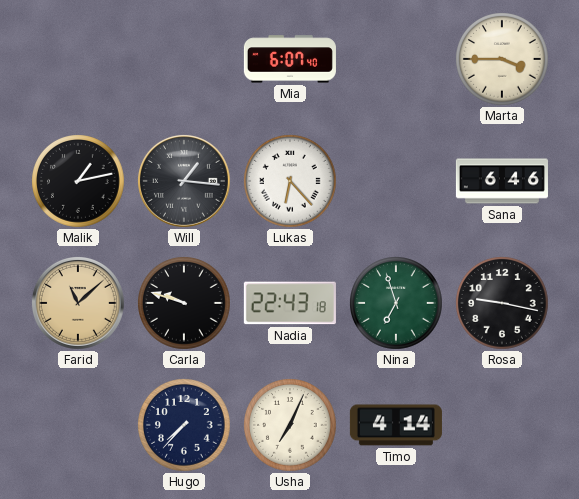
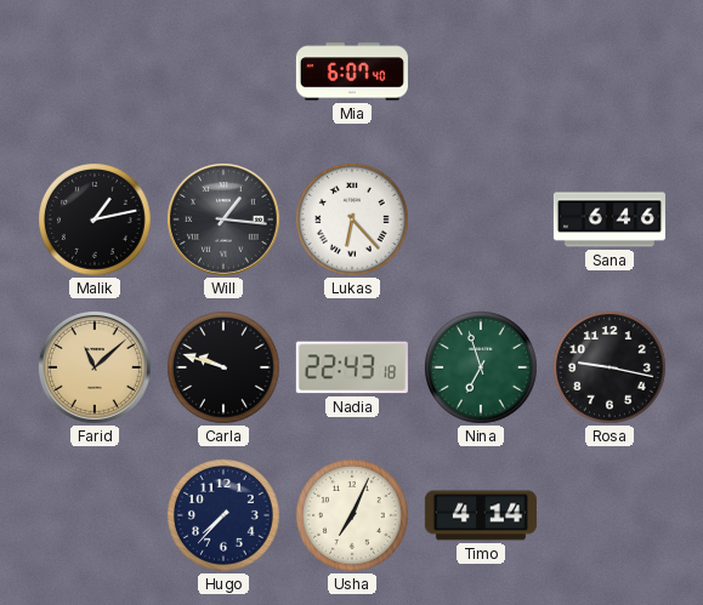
Marta: 3:45 -> none
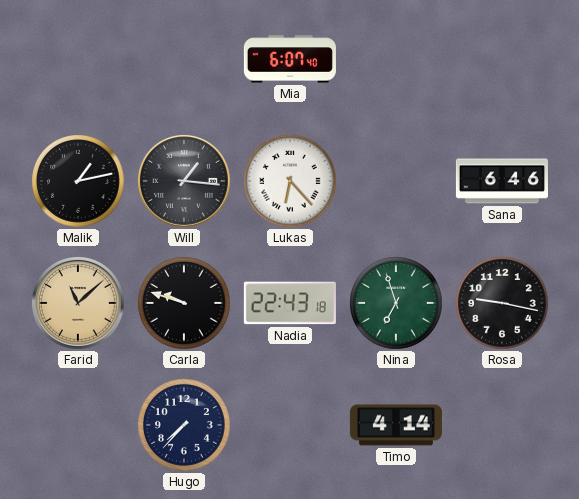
Usha: 7:04 -> none
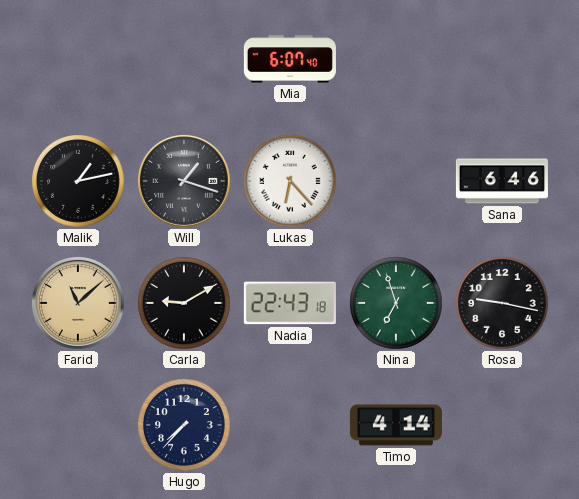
Will: 1:16 -> 1:18
Carla: 9:48 -> 9:10
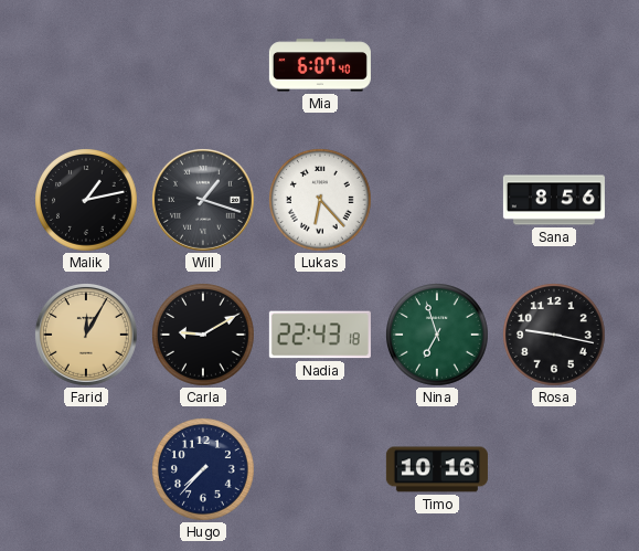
Sana: 6:46 -> 8:56
Farid: 11:08 -> 12:05
Timo: 4:14 -> 10:16
